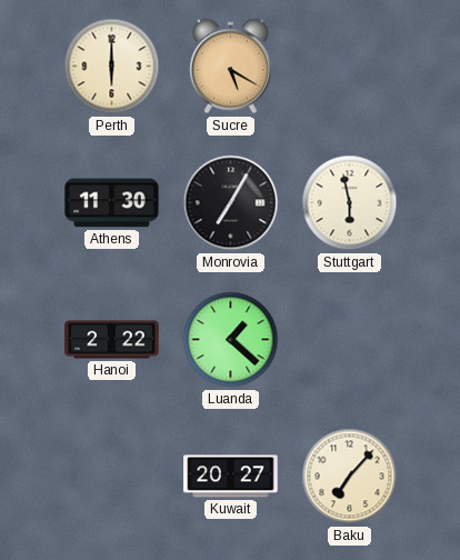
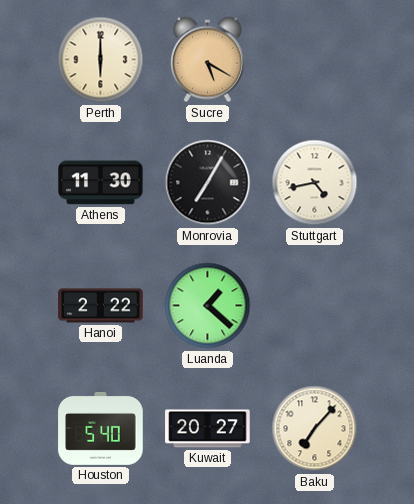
Stuttgart: 5:58 -> 4:43
Houston: none -> 5:40
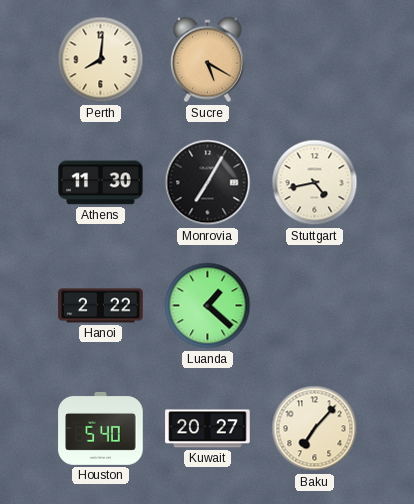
Perth: 6:00 -> 8:01
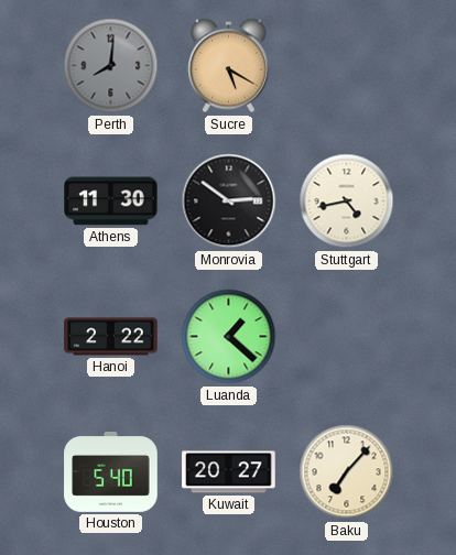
Perth dial: cream -> grey
Monrovia: 7:05 -> 2:51
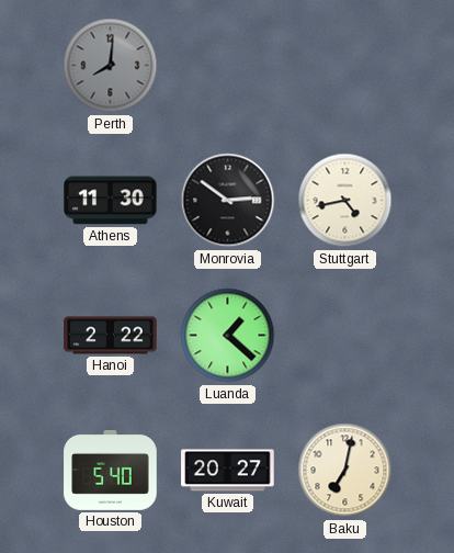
Sucre: 5:20 -> none
Baku: 7:07 -> 7:02
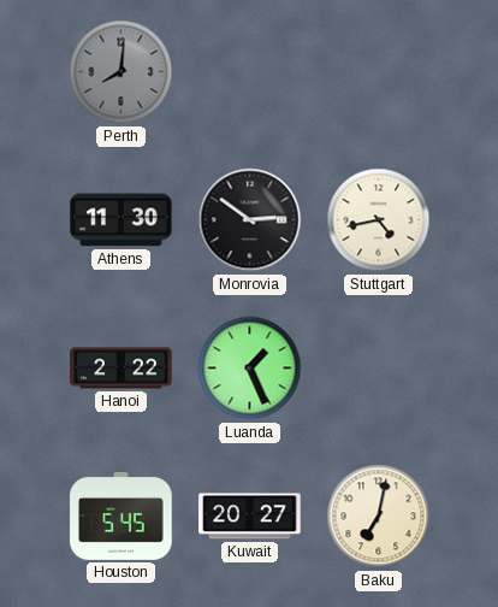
Luanda: 1:22 -> 1:26
Houston: 5:40 -> 5:45
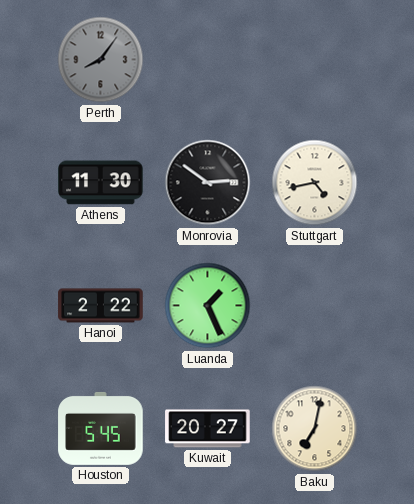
Perth: 8:01 -> 8:06
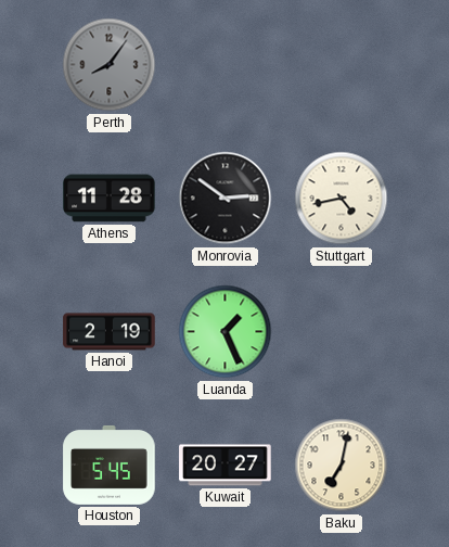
Athens: 11:30 -> 11:28
Hanoi: 2:22 -> 2:19
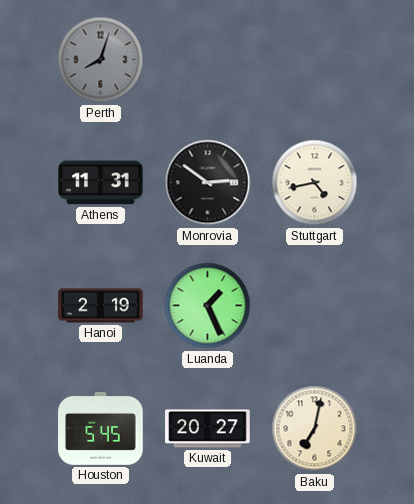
Perth: 8:06 -> 8:03
Athens: 11:28 -> 11:31
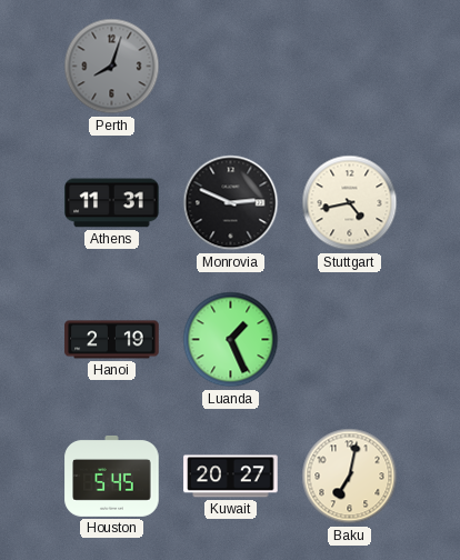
Monrovia: 2:51 -> 2:49
